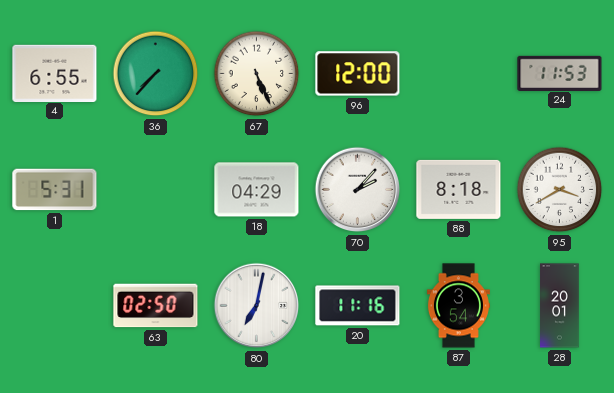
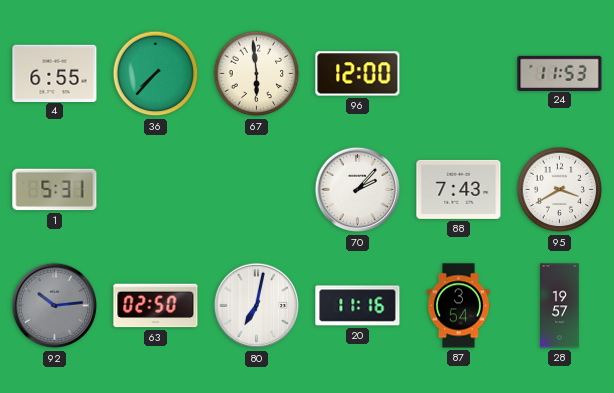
67: 5:26 -> 5:59
18: 04:29 -> none
88: 8:18 -> 7:43
92: none -> 10:14
28: 20:01 -> 19:57
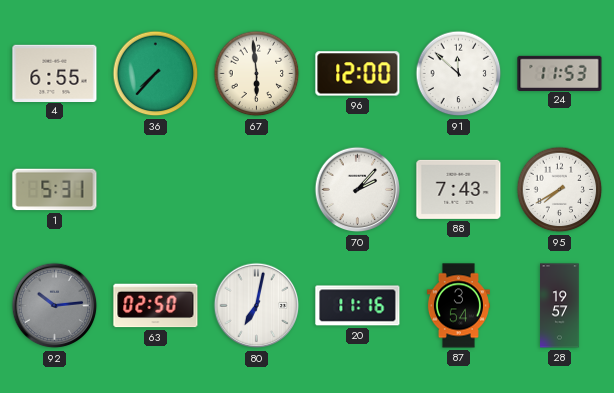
91: none -> 11:52
95: 3:40 -> 7:40
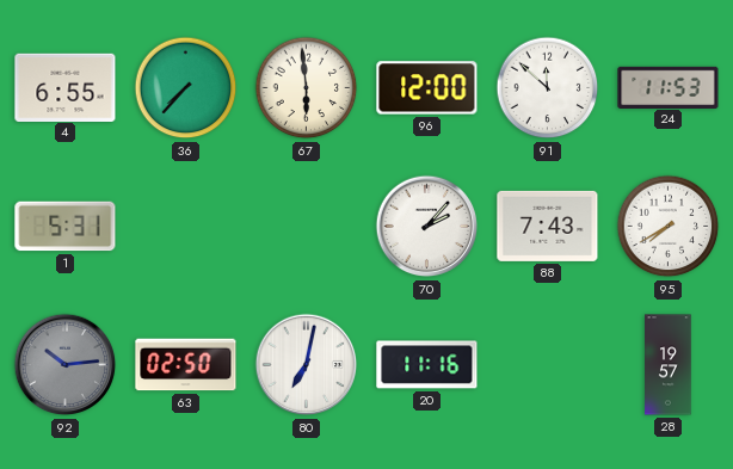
87: 3:54 -> none
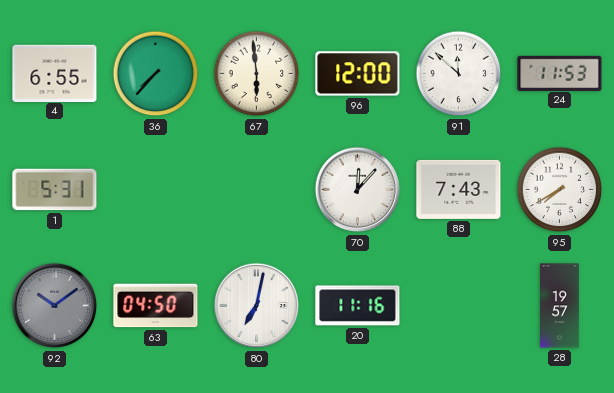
70: 2:07 -> 12:07
92: 10:14 -> 10:09
63: 02:50 -> 04:50
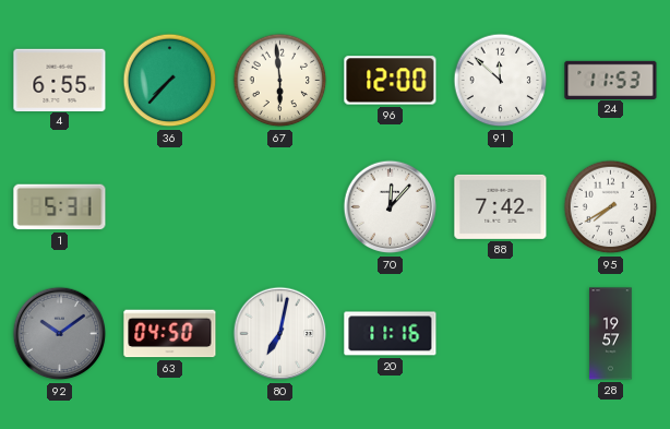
88: 7:43 -> 7:42
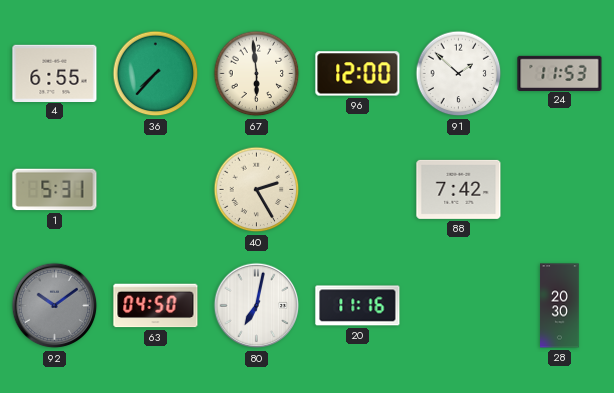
91: 11:52 -> 1:52
40: none -> 2:25
70: 12:07 -> none
95: 7:40 -> none
28: 19:57 -> 20:30
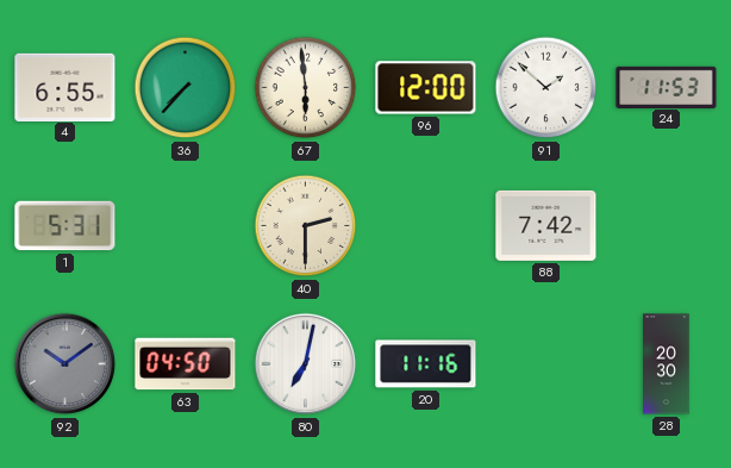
40: 2:25 -> 2:30
